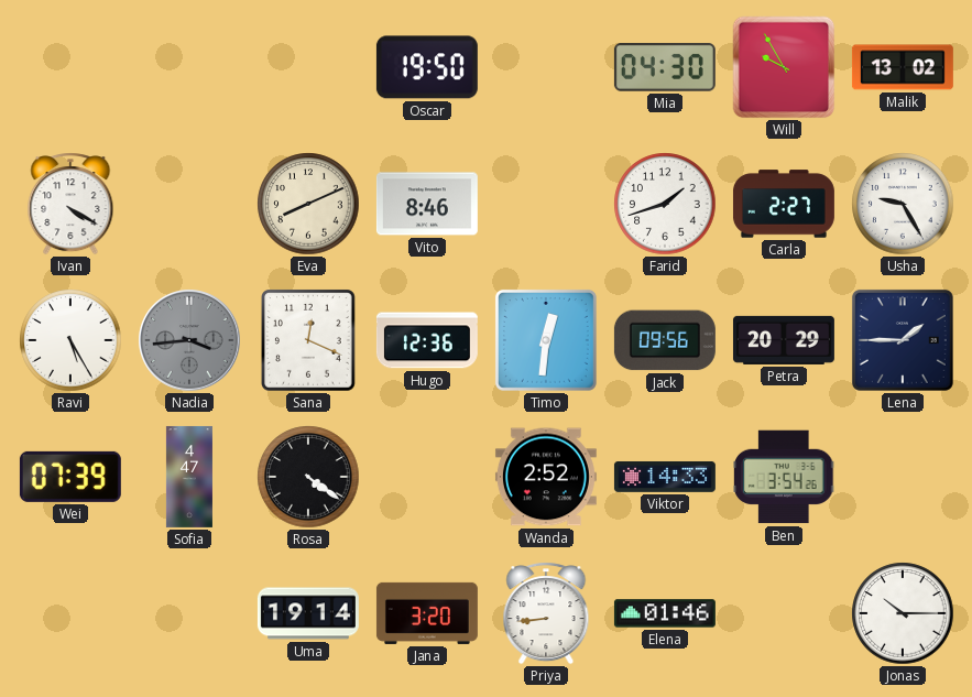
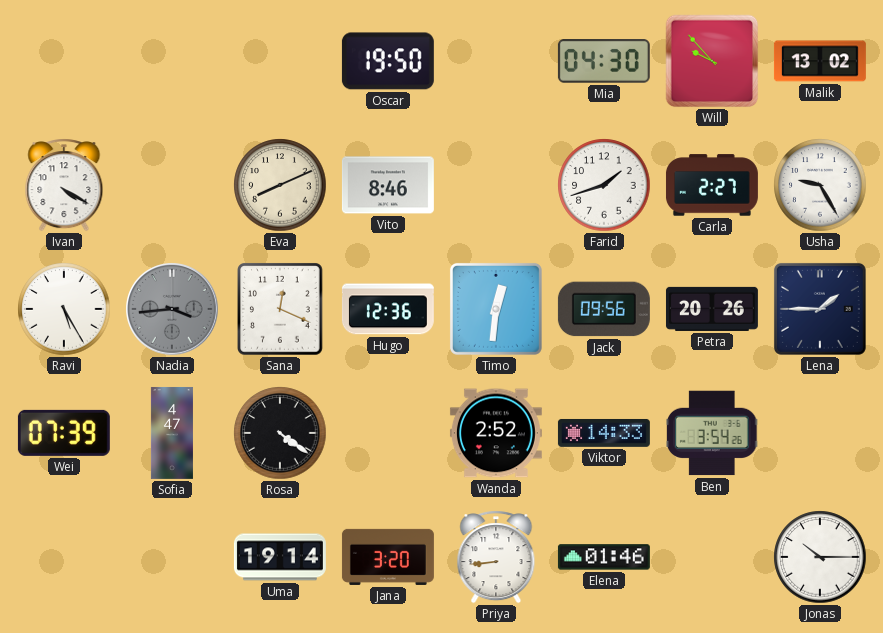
Will: 9:55 -> 9:53
Petra: 20:29 -> 20:26
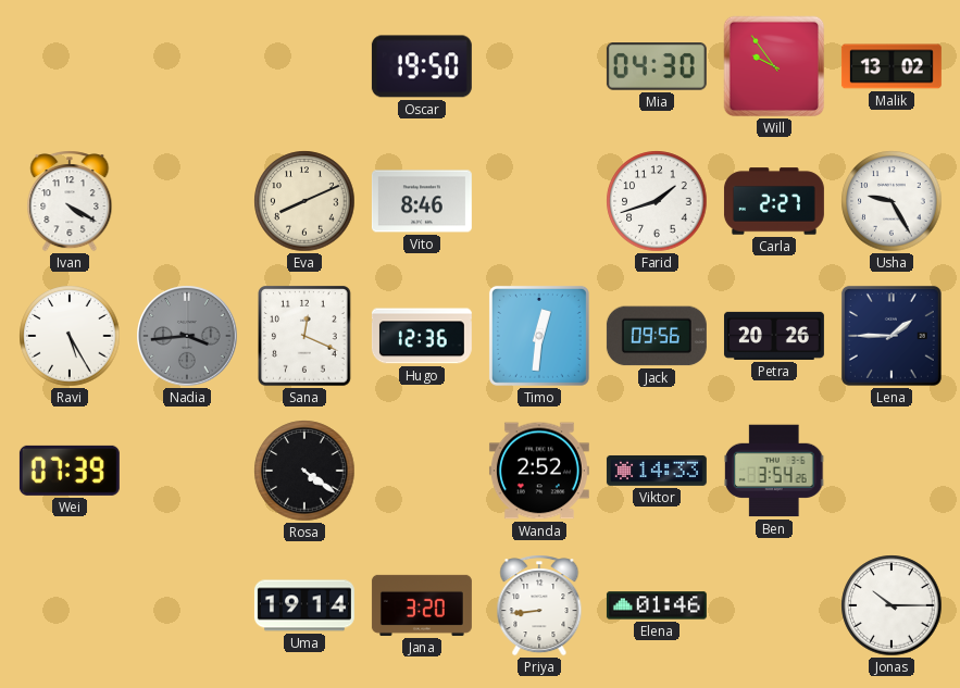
Will: 9:53 -> 9:54
Sofia: 4:47 -> none
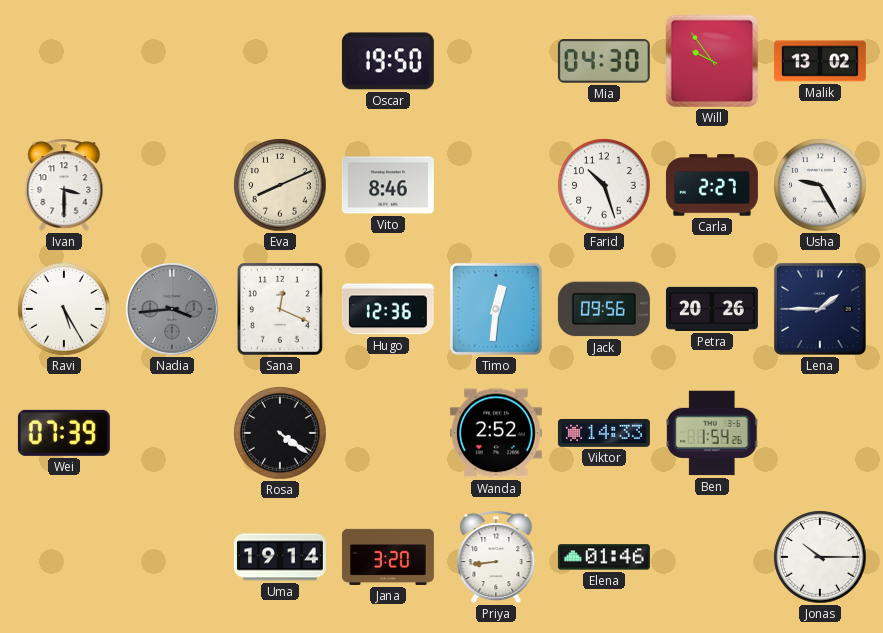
Ivan: 4:20 -> 3:30
Farid: 1:42 -> 10:27
Ben: 3:54 -> 1:54
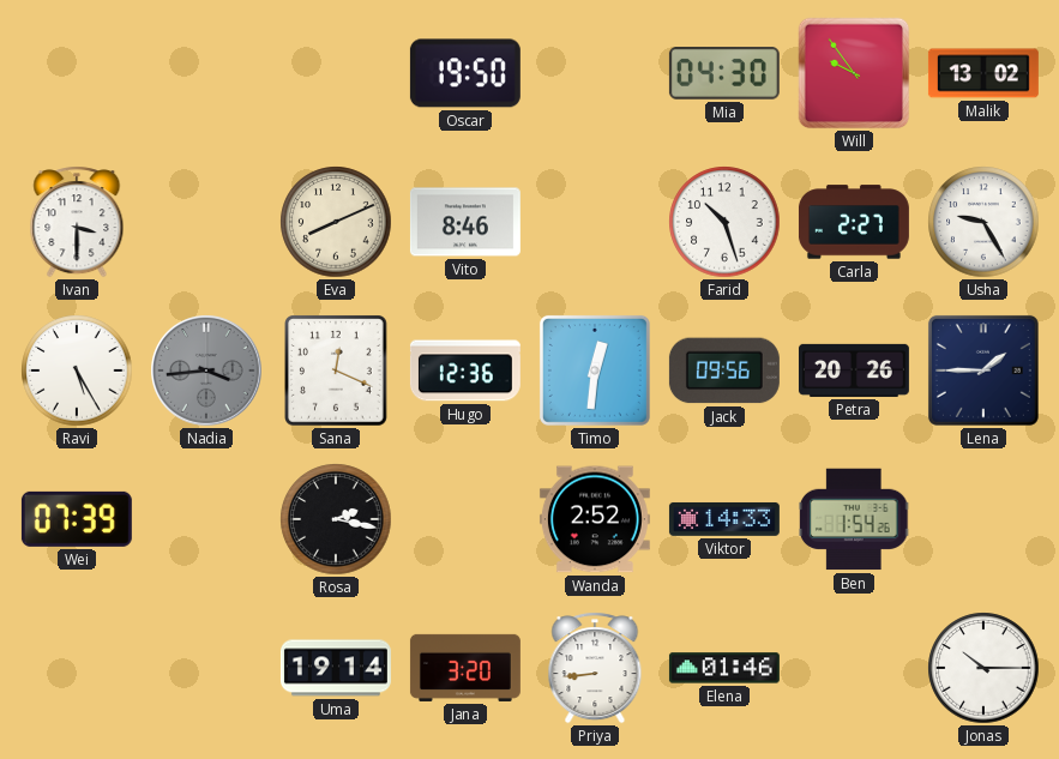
Rosa: 4:21 -> 2:17
